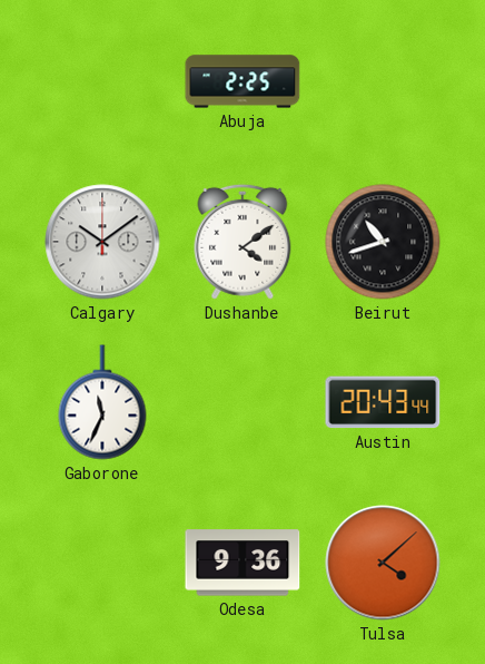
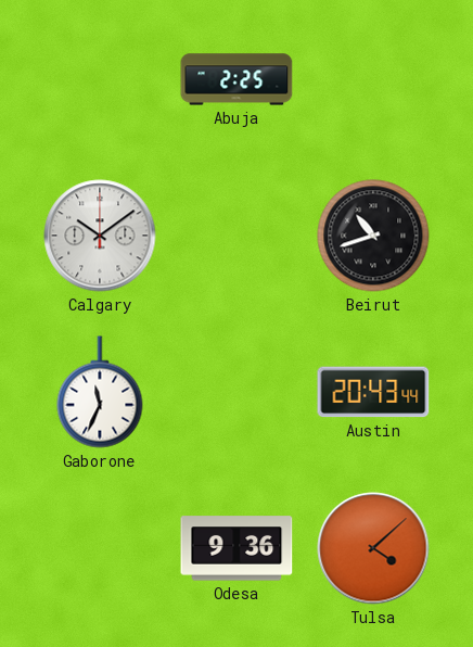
Dushanbe: 4:09 -> none
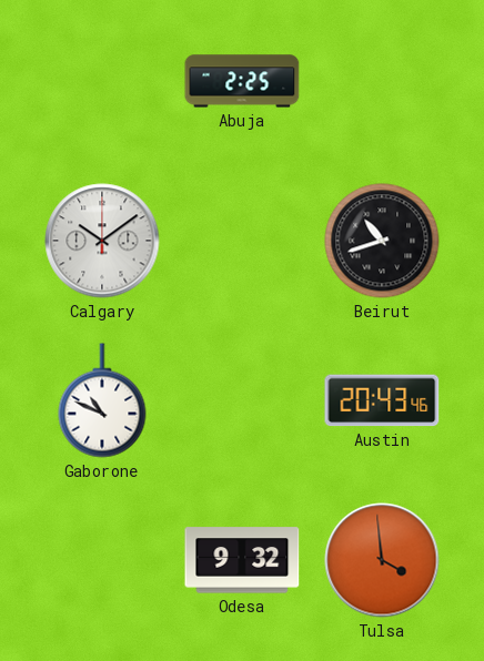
Gaborone: 11:34 -> 10:49
Austin: 20:43:44 -> 20:43:46
Odesa: 9:36 -> 9:32
Tulsa: 4:08 -> 3:59
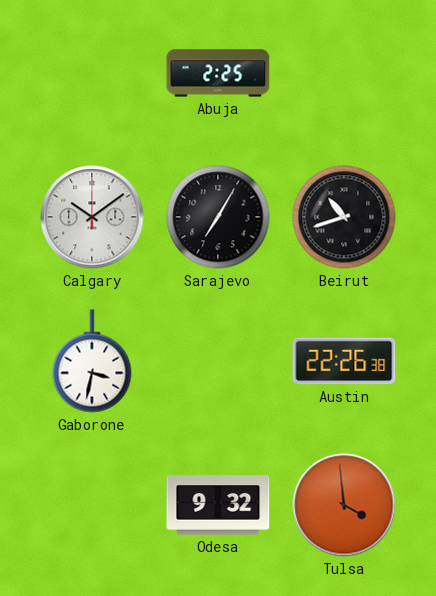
Sarajevo: none -> 7:05
Gaborone: 10:49 -> 3:32
Austin: 20:43 -> 22:26
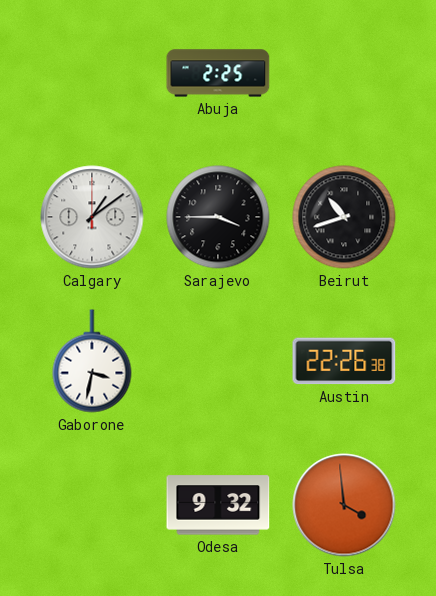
Calgary: 10:09 -> 1:09
Sarajevo: 7:05 -> 3:45
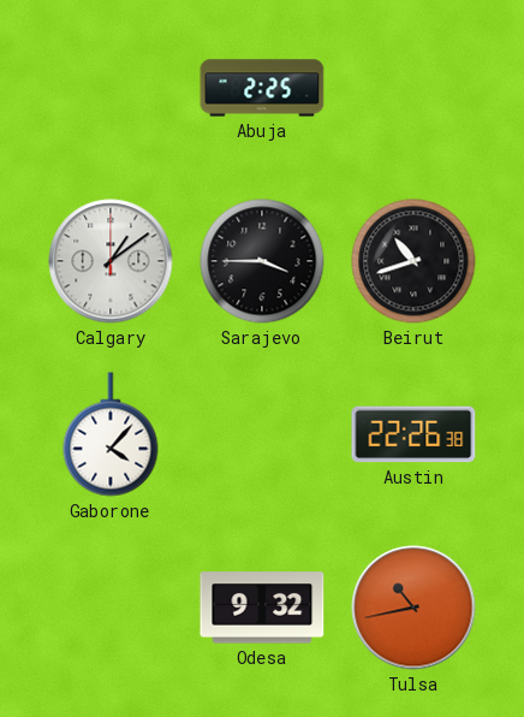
Gaborone: 3:32 -> 4:07
Tulsa: 3:59 -> 10:43
